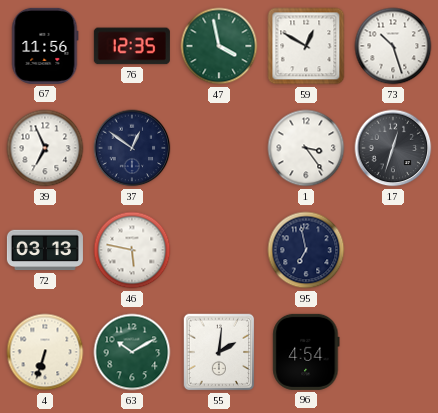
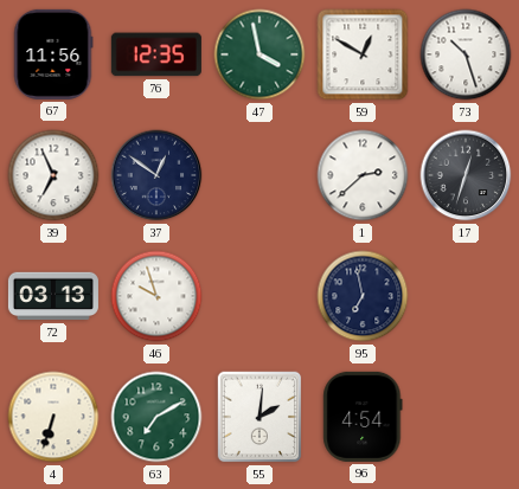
1: 3:24 -> 2:38
46: 5:47 -> 9:57
63: 10:10 -> 7:10
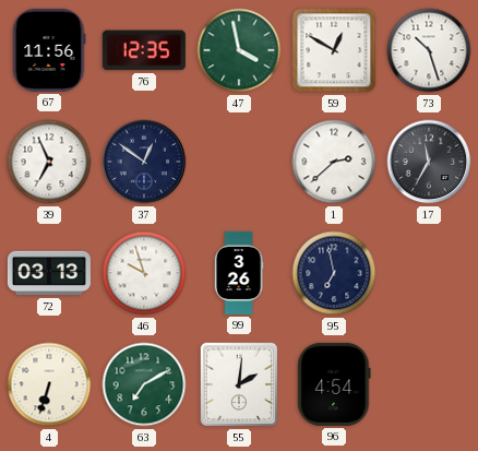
17: 12:33 -> 11:35
99: none -> 3:26
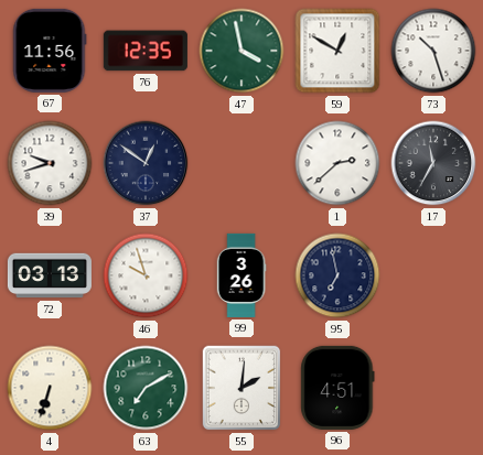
39: 6:56 -> 9:42
96: 4:54 -> 4:51
